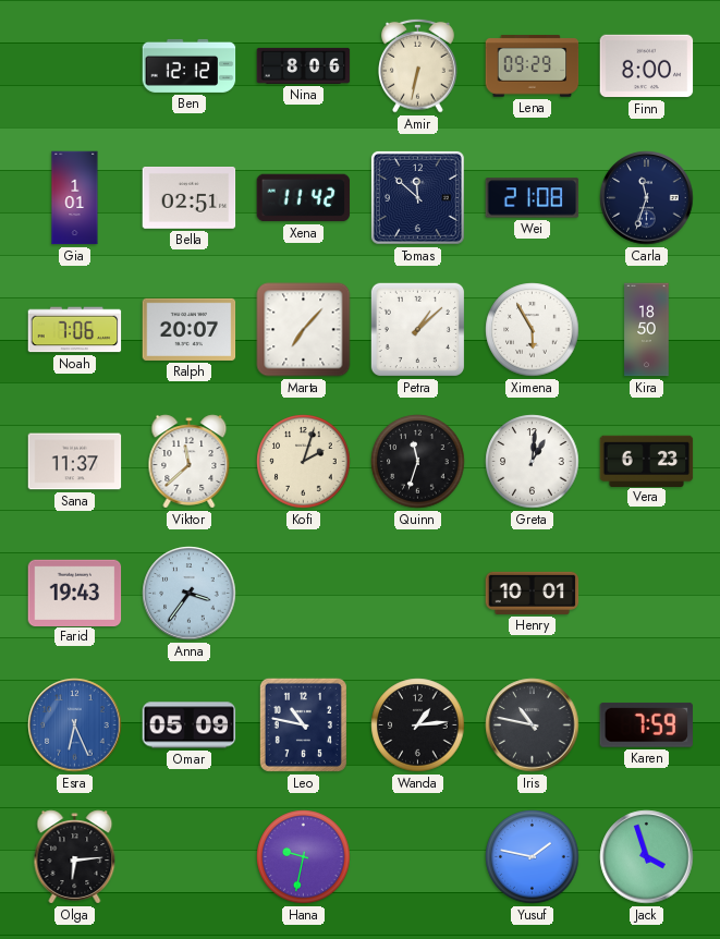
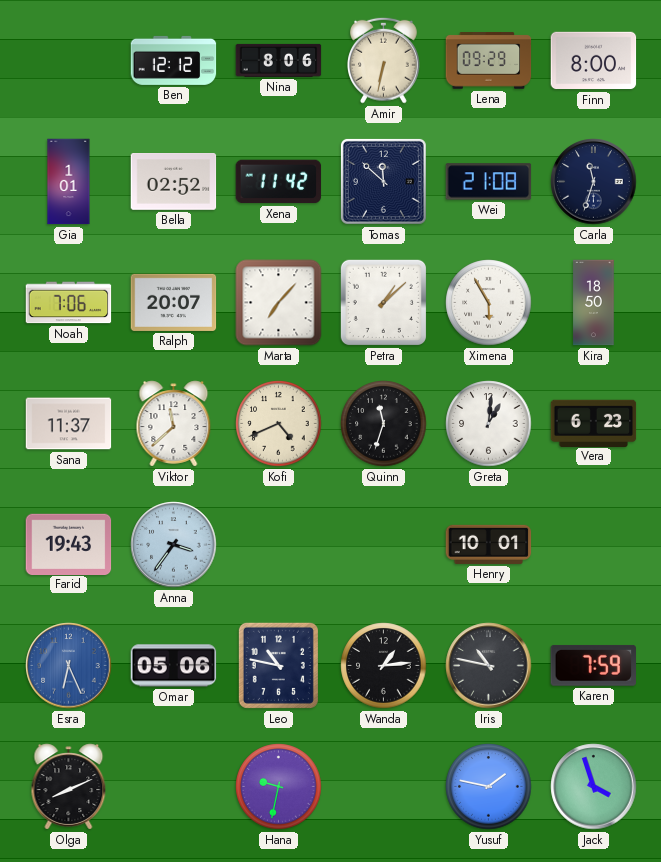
Bella: 02:51 -> 02:52
Kofi: 2:03 -> 4:41
Omar: 05:09 -> 05:06
Olga: 6:14 -> 8:11
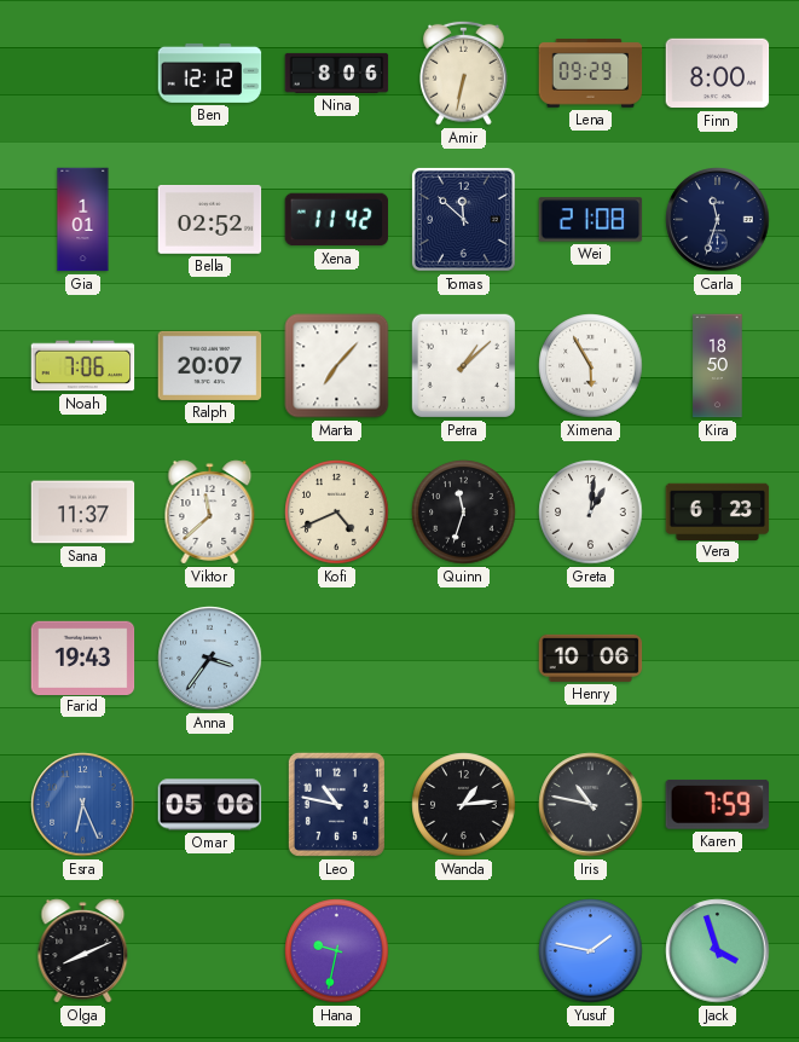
Henry: 10:01 -> 10:06
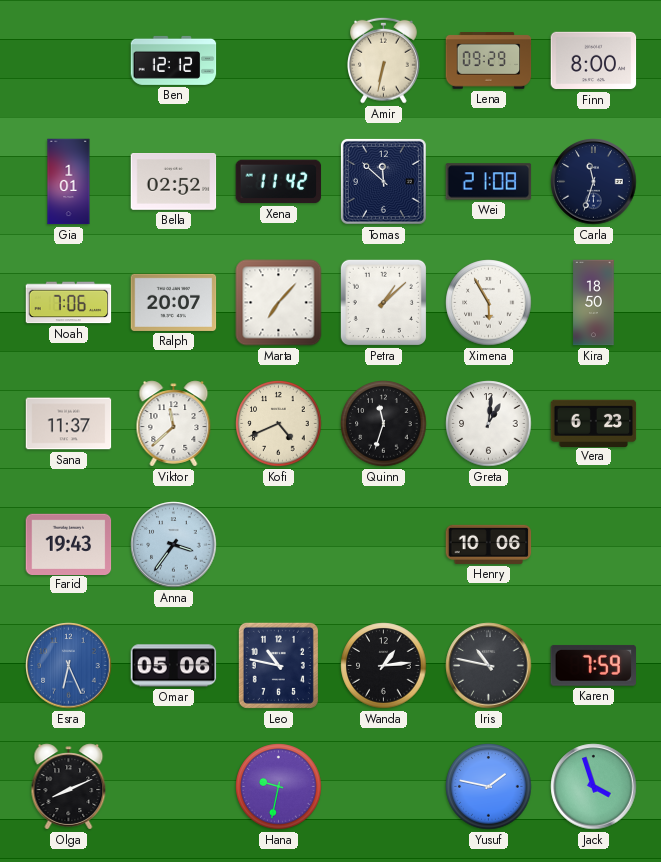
Nina: 8:06 -> none
